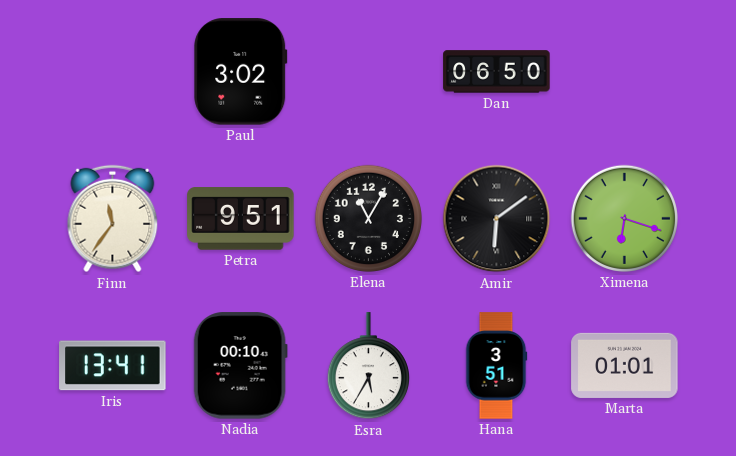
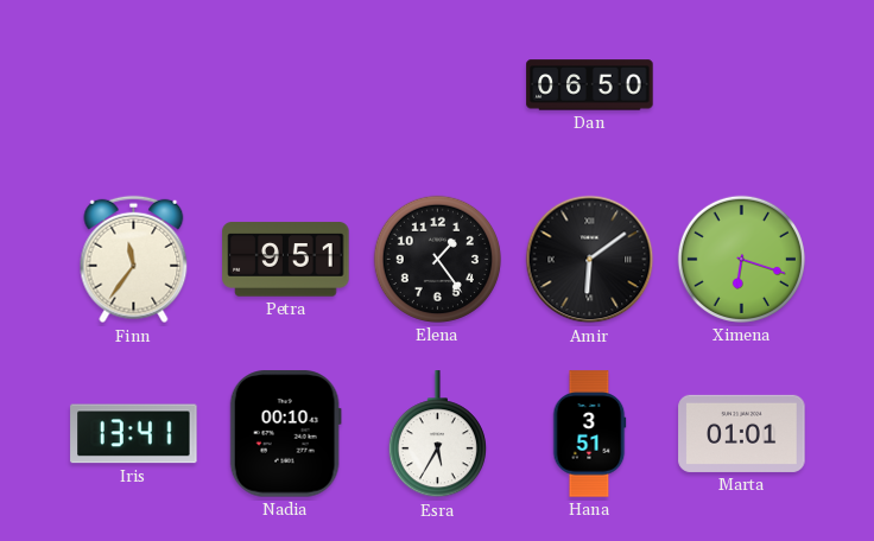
Paul: 3:02 -> none
Elena: 11:05 -> 1:24
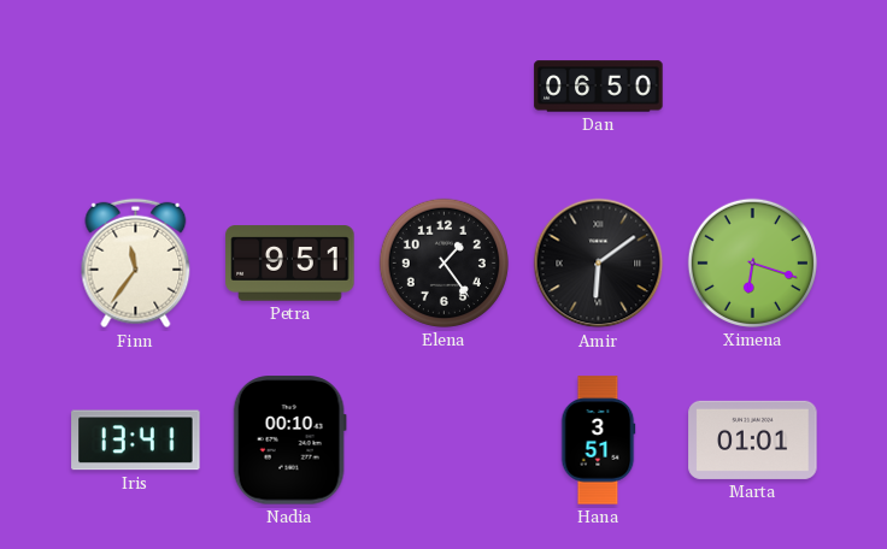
Esra: 5:35 -> none
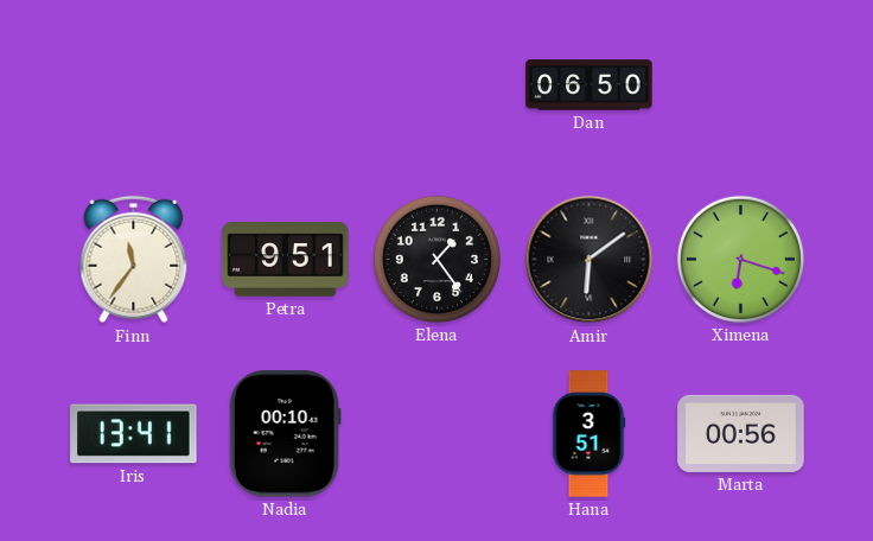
Marta: 01:01 -> 00:56
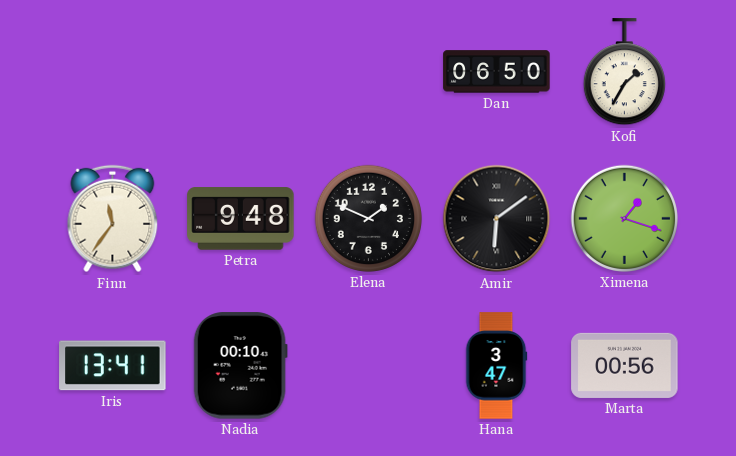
Kofi: none -> 1:35
Petra: 9:51 -> 9:48
Elena: 1:24 -> 1:49
Ximena: 6:18 -> 1:18
Hana: 3:51 -> 3:47
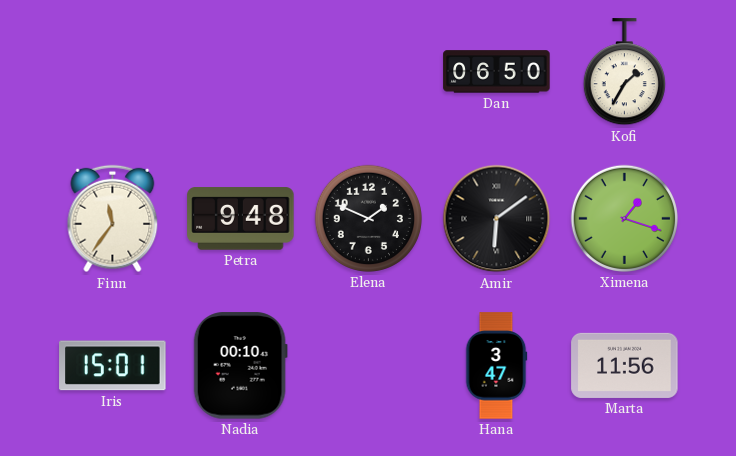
Iris: 13:41 -> 15:01
Marta: 00:56 -> 11:56
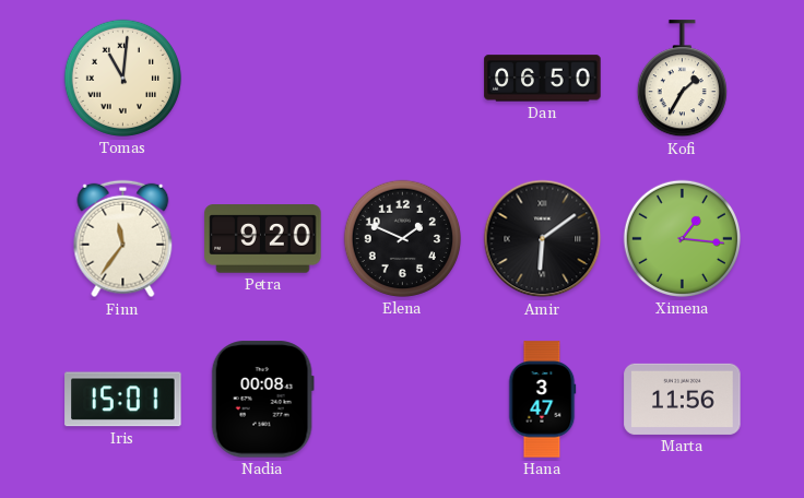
Tomas: none -> 11:01
Petra: 9:48 -> 9:20
Ximena: 1:18 -> 1:16
Nadia: 00:10 -> 00:08
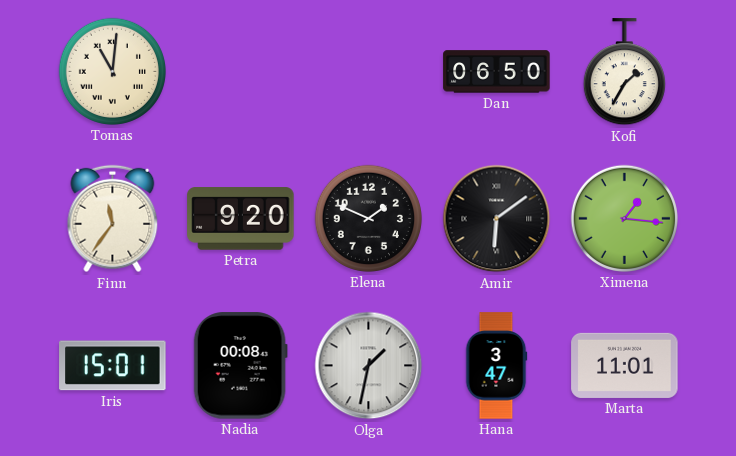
Olga: none -> 1:32
Marta: 11:56 -> 11:01
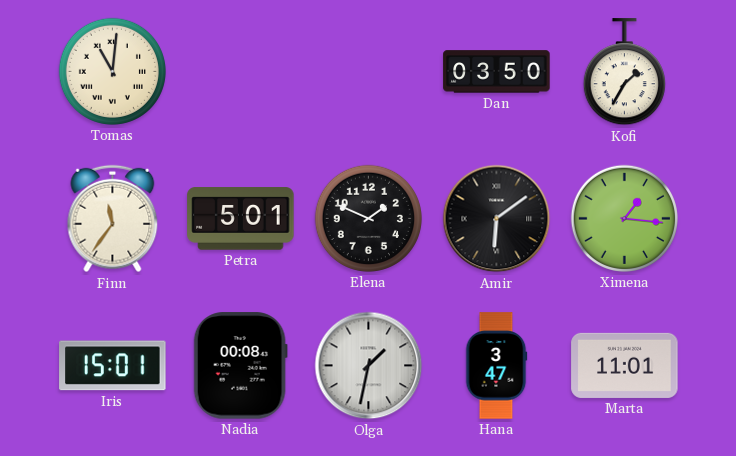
Dan: 06:50 -> 03:50
Petra: 9:20 -> 5:01
